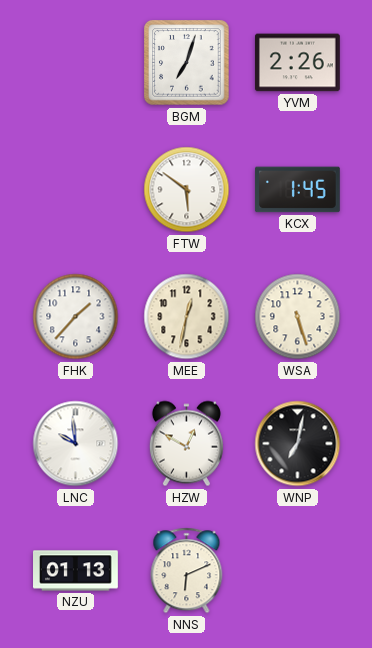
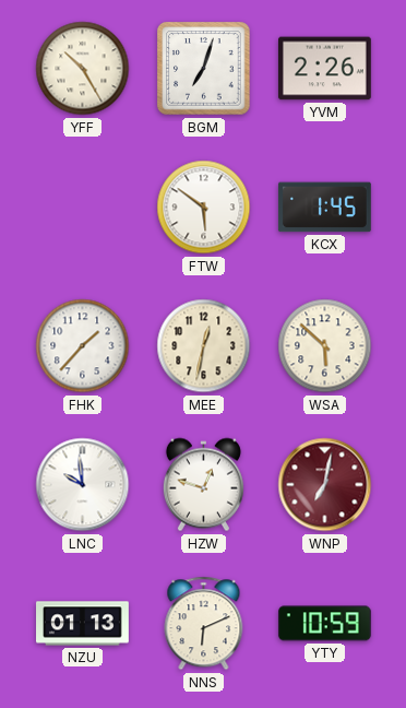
YFF: none -> 10:25
WSA: 5:27 -> 5:52
HZW: 12:50 -> 12:48
WNP dial: black -> burgundy
YTY: none -> 10:59
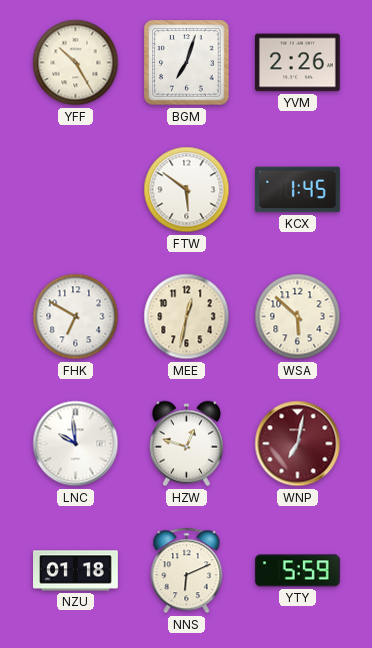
FHK: 1:37 -> 6:50
NZU: 01:13 -> 01:18
YTY: 10:59 -> 5:59
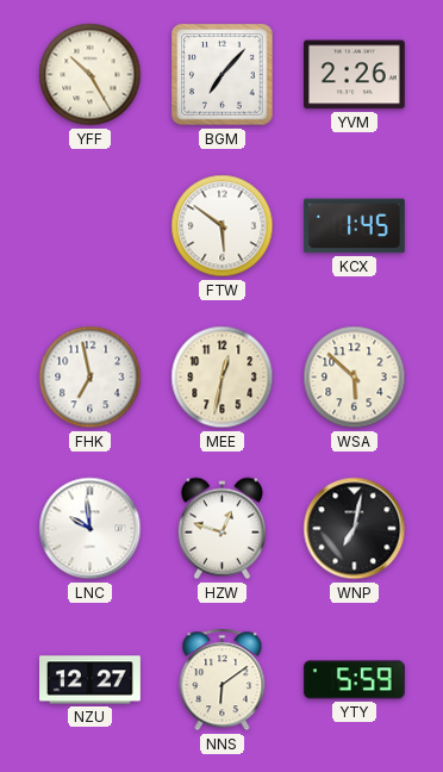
BGM: 7:03 -> 7:07
FHK: 6:50 -> 6:58
WNP dial: burgundy -> black
NZU: 01:18 -> 12:27
NNS: 6:11 -> 6:09
